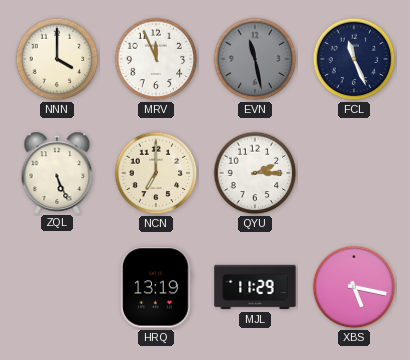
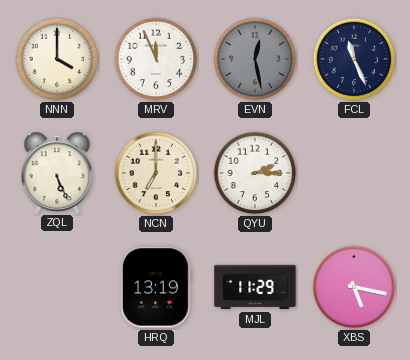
EVN: 11:28 -> 12:28
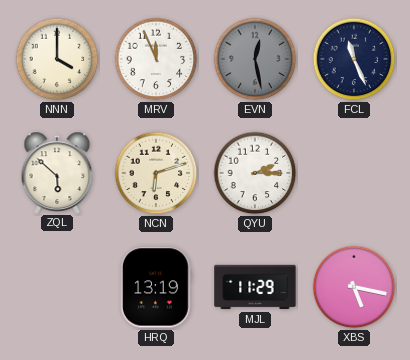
ZQL: 5:26 -> 5:52
NCN: 7:00 -> 6:12
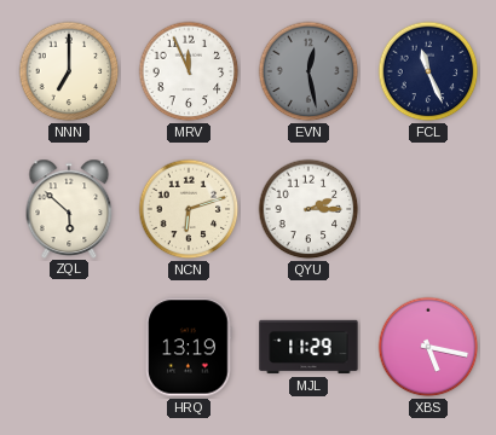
NNN: 4:00 -> 7:00
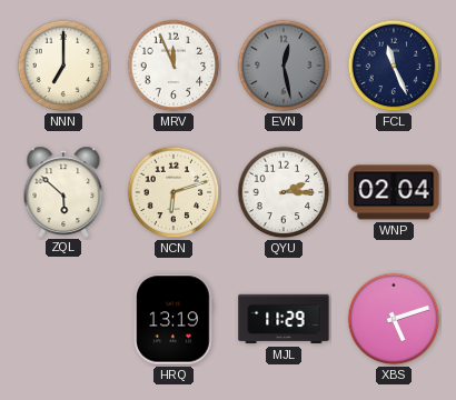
WNP: none -> 02:04
XBS: 5:17 -> 5:12
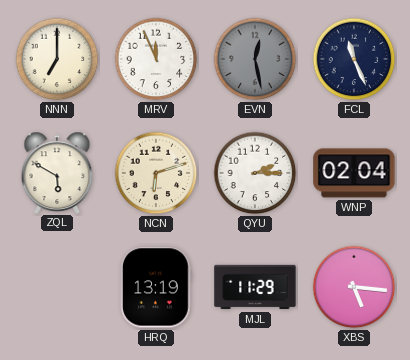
ZQL: 5:52 -> 5:50
XBS: 5:12 -> 5:16
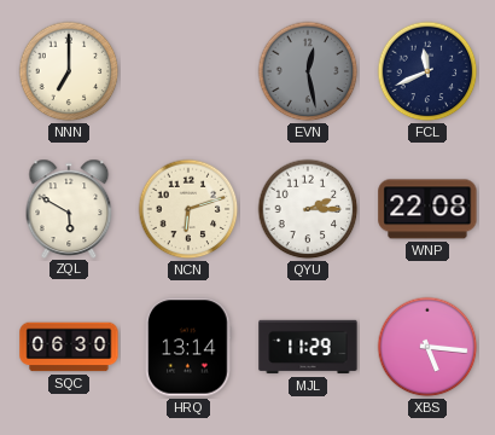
MRV: 11:56 -> none
FCL: 11:26 -> 11:41
WNP: 02:04 -> 22:08
SQC: none -> 06:30
HRQ: 13:19 -> 13:14
